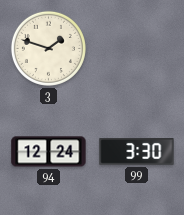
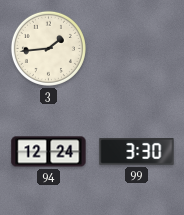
3: 1:48 -> 1:44
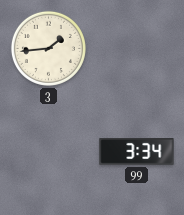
94: 12:24 -> none
99: 3:30 -> 3:34
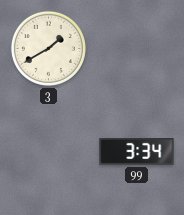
3: 1:44 -> 1:40
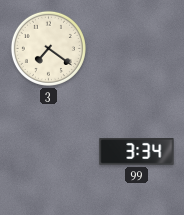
3: 1:40 -> 7:21
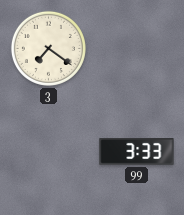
99: 3:34 -> 3:33
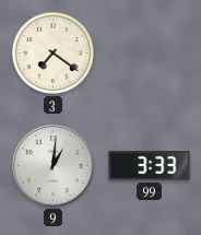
9: none -> 1:01
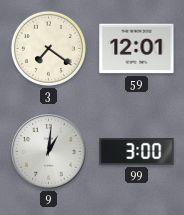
59: none -> 12:01
99: 3:33 -> 3:00
